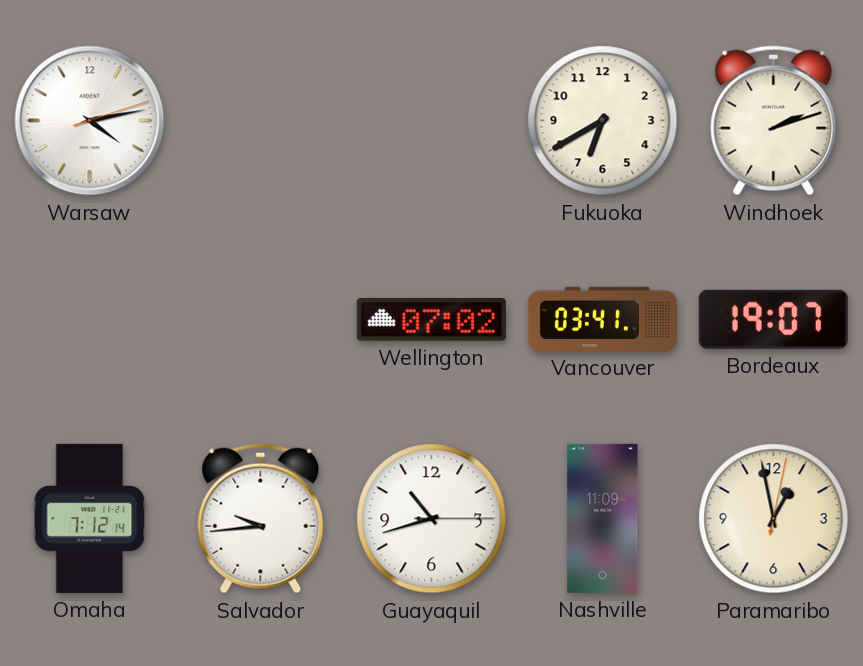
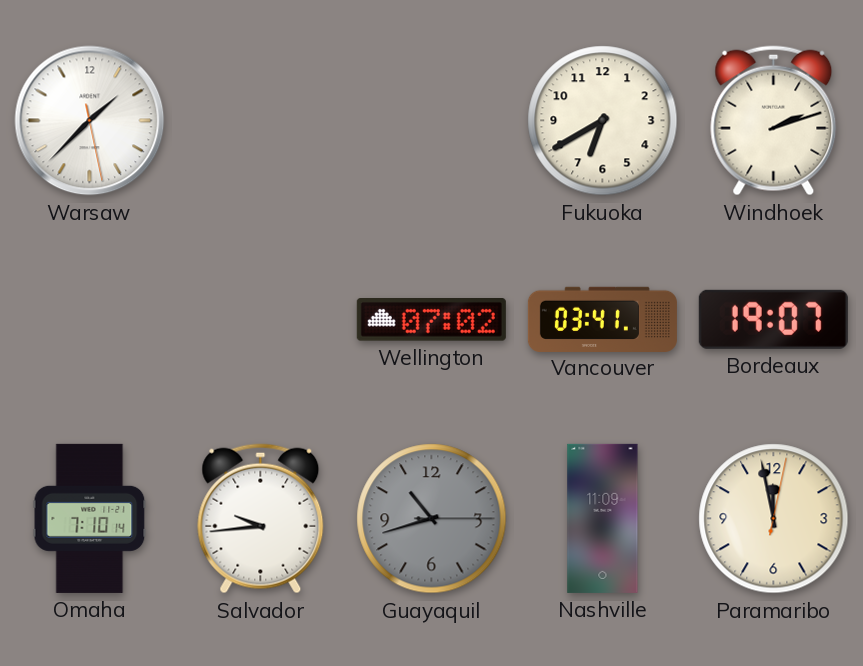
Warsaw: 4:13 -> 1:37
Omaha: 7:12 -> 7:10
Guayaquil dial: white -> grey
Paramaribo: 12:58 -> 11:58
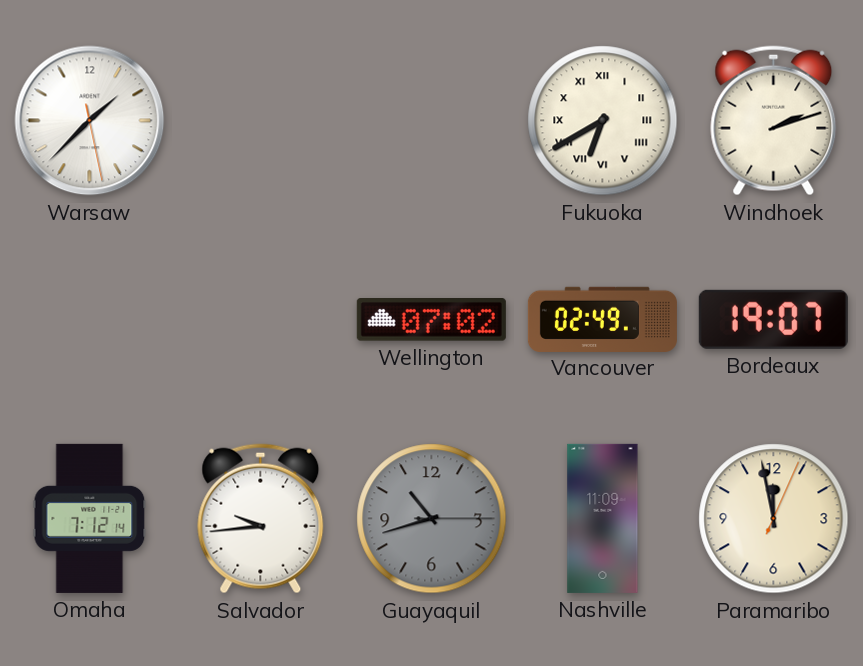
Fukuoka numerals: Arabic -> Roman
Vancouver: 03:41 -> 02:49
Omaha: 7:10 -> 7:12
Paramaribo: 11:58:02 -> 11:58:04
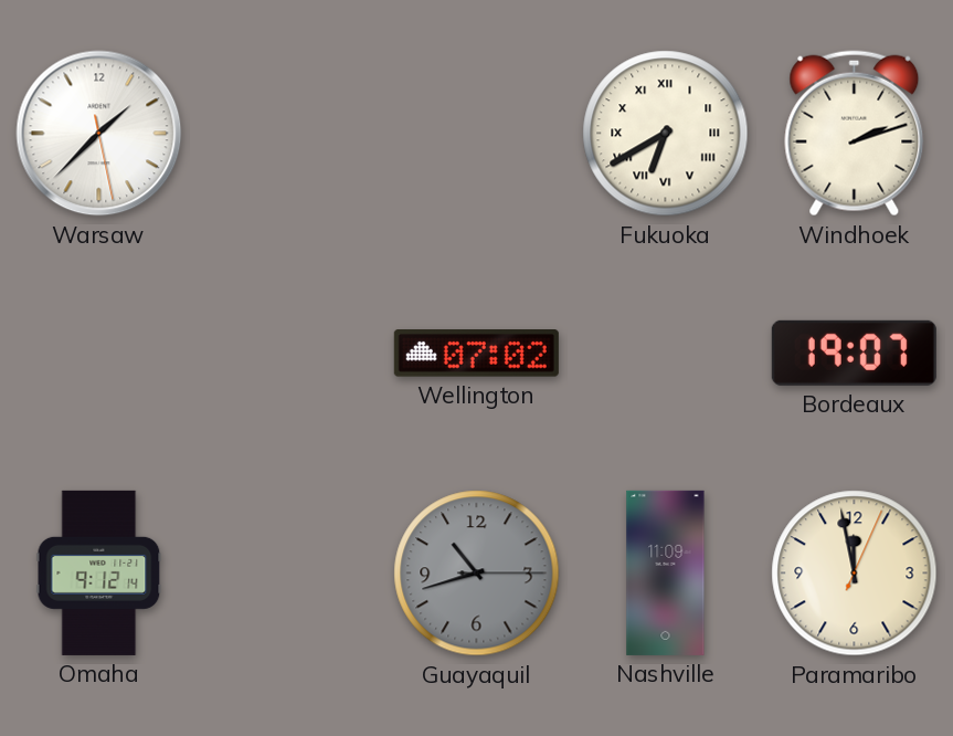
Vancouver: 02:49 -> none
Omaha: 7:12 -> 9:12
Salvador: 9:44 -> none
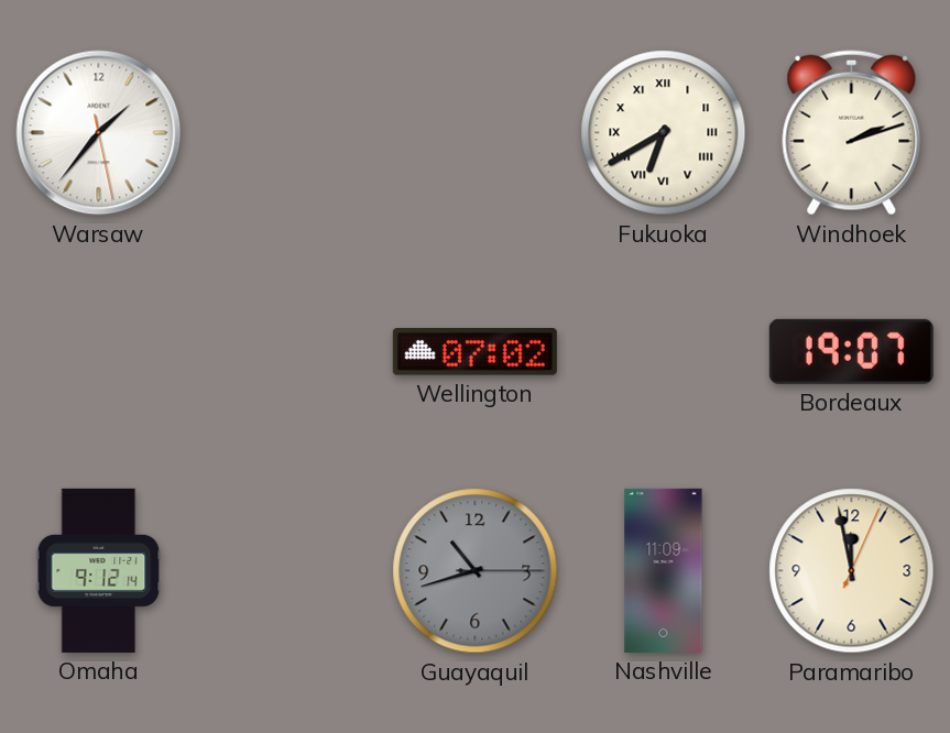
Warsaw: 1:37 -> 1:36
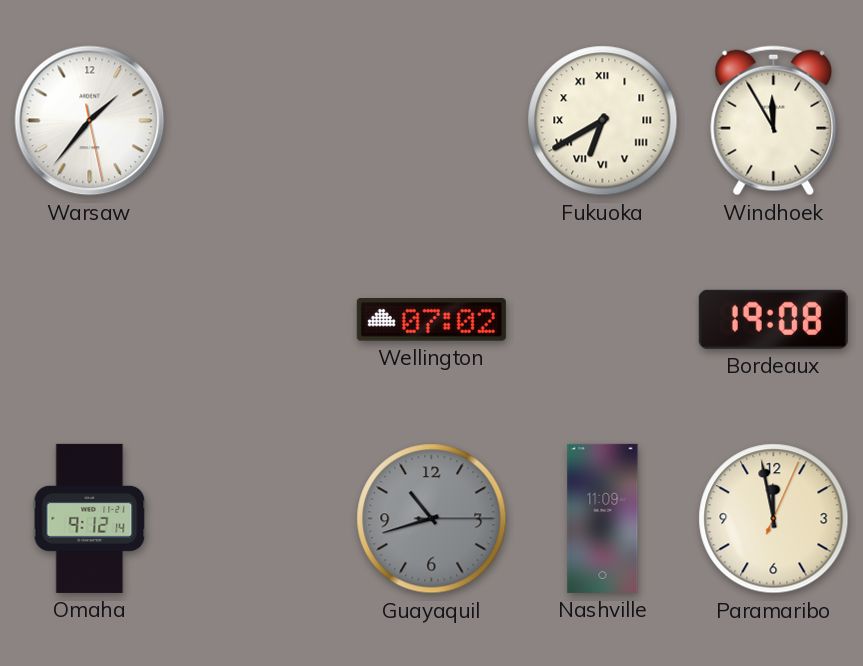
Windhoek: 2:12 -> 11:55
Bordeaux: 19:07 -> 19:08
